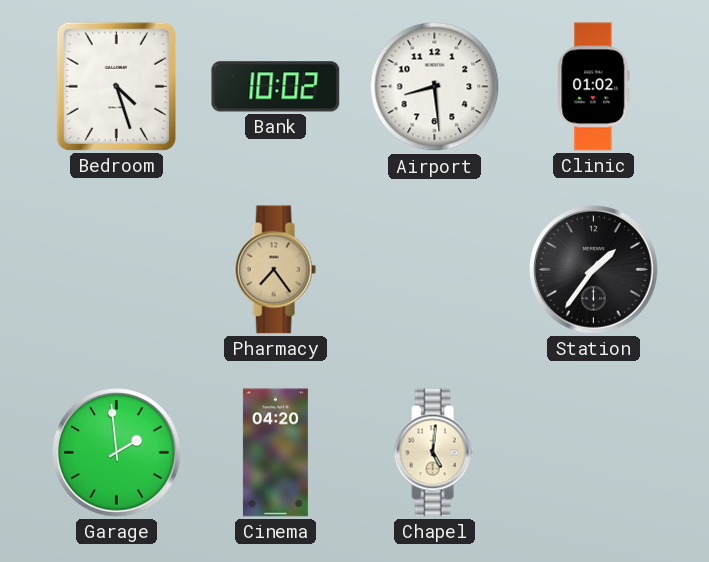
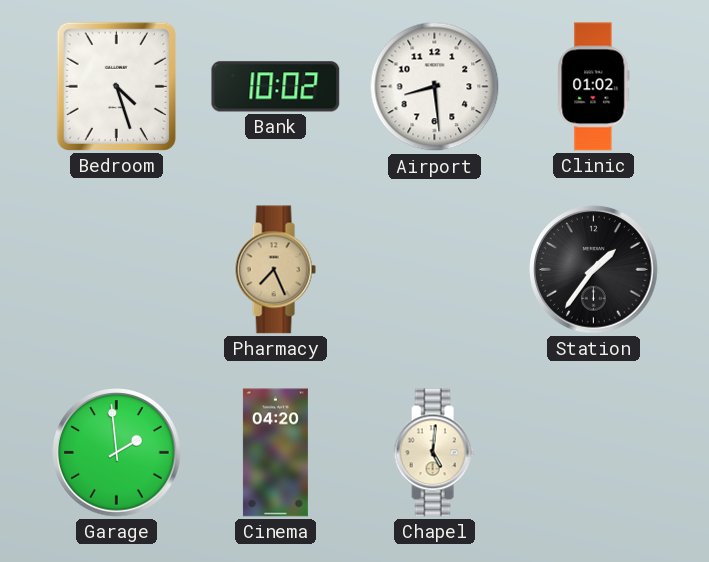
Pharmacy: 7:24 -> 7:26
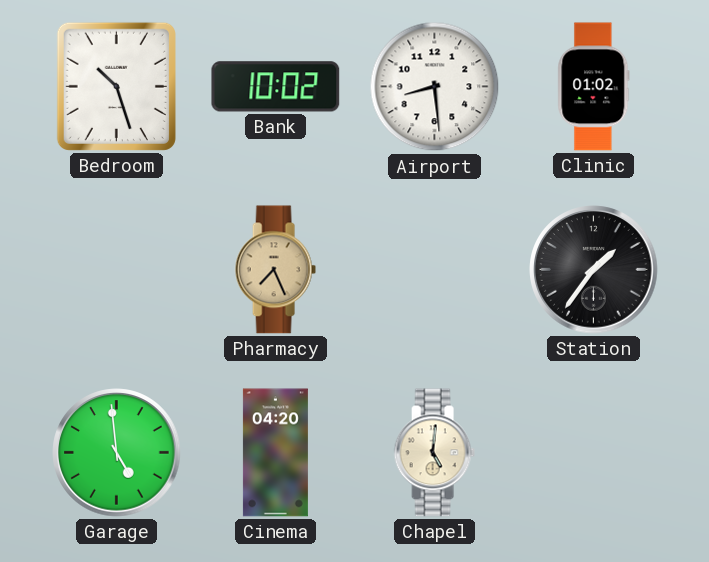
Bedroom: 4:27 -> 10:27
Garage: 1:59 -> 4:59
